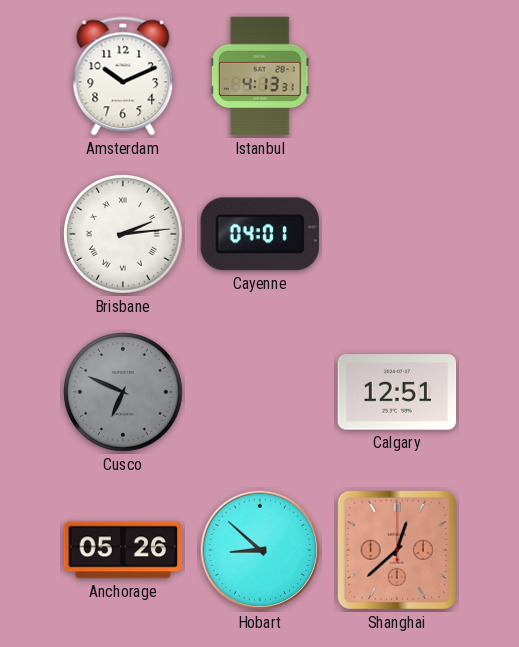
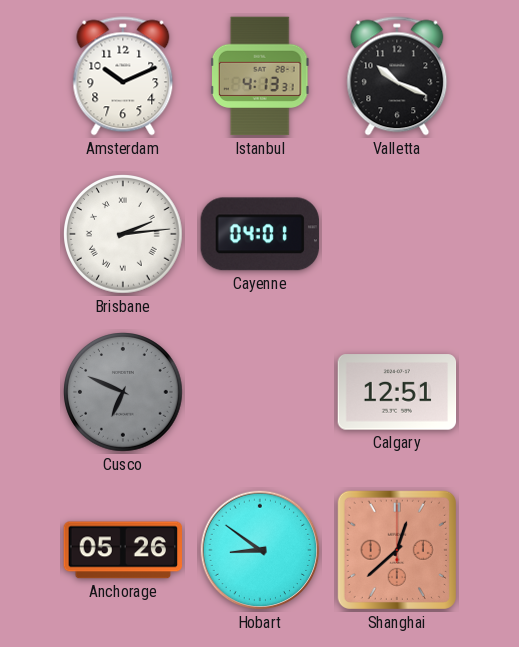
Valletta: none -> 10:19
Hobart: 8:52 -> 8:51
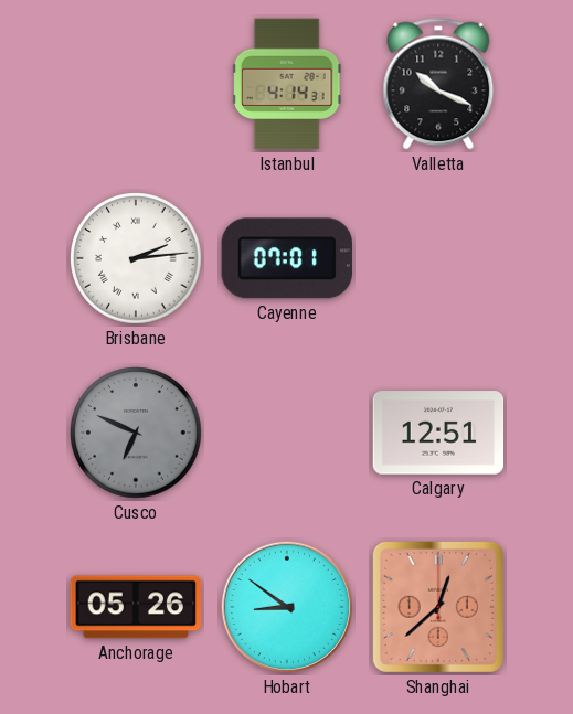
Amsterdam: 10:11 -> none
Istanbul: 4:13 -> 4:14
Cayenne: 04:01 -> 07:01
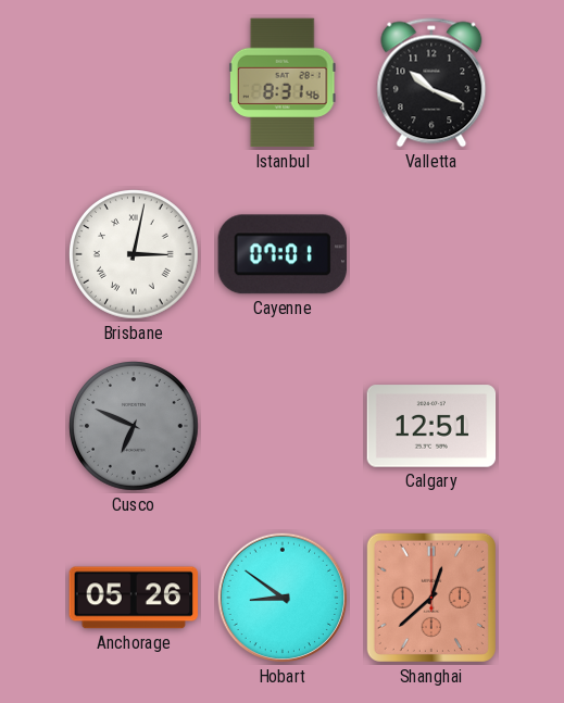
Istanbul: 4:14 -> 8:31
Brisbane: 2:14 -> 3:02
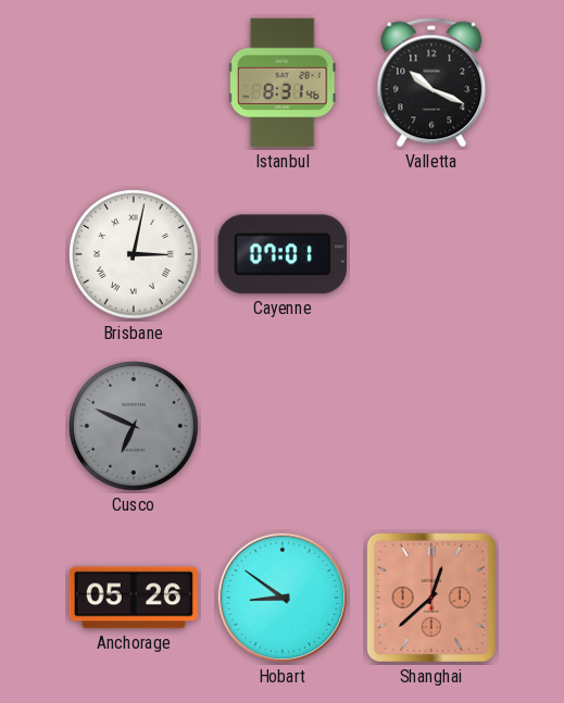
Calgary: 12:51 -> none
